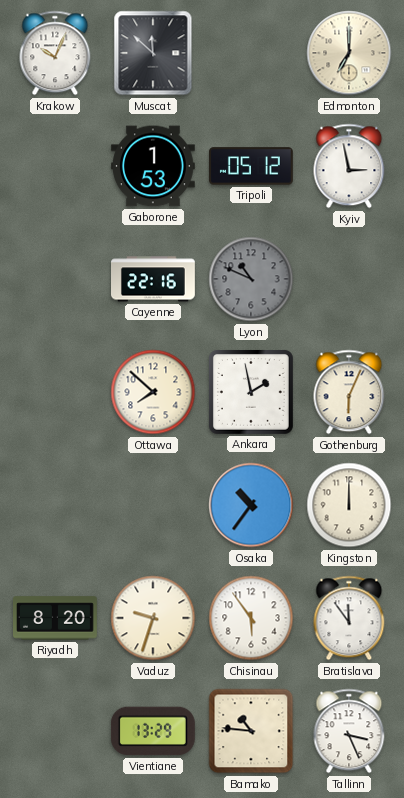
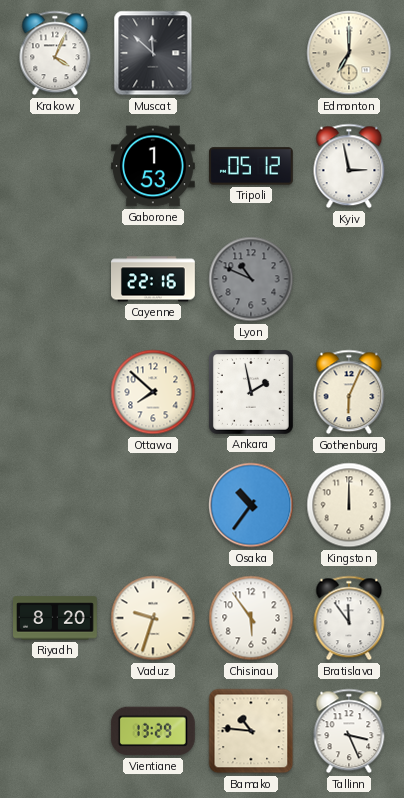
Krakow: 10:04 -> 4:04
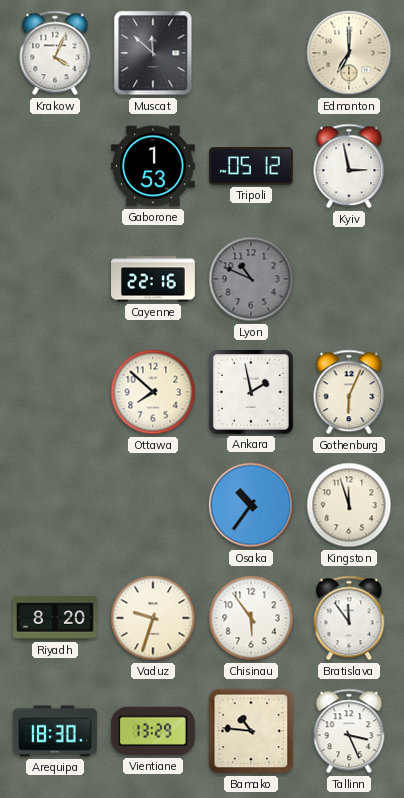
Kingston: 12:00 -> 11:57
Arequipa: none -> 18:30
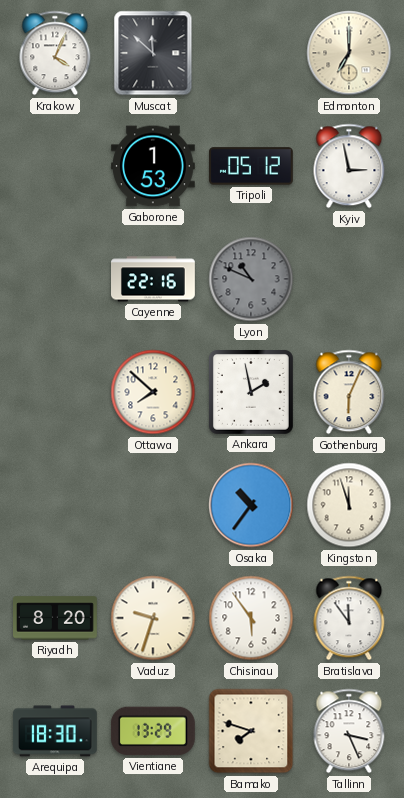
Bamako: 10:46 -> 7:48
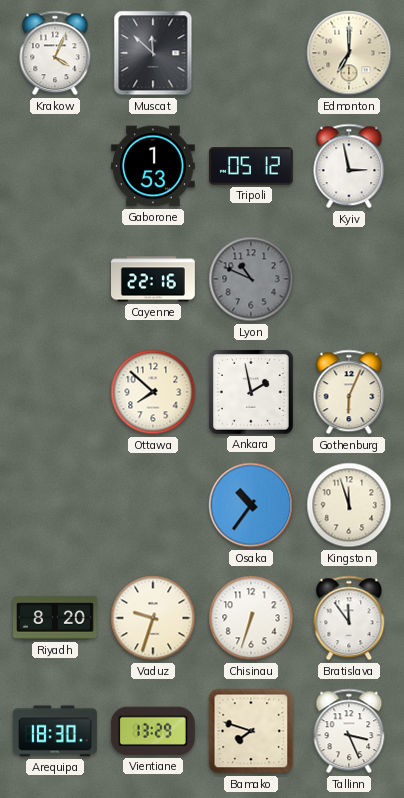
Chisinau: 5:54 -> 6:33
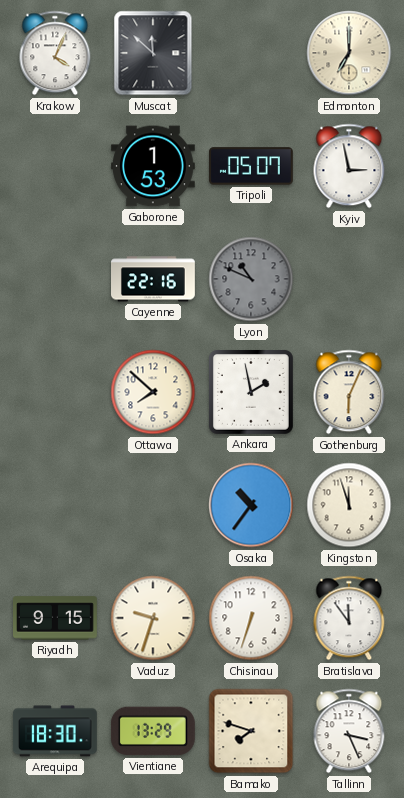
Tripoli: 05:12 -> 05:07
Riyadh: 8:20 -> 9:15
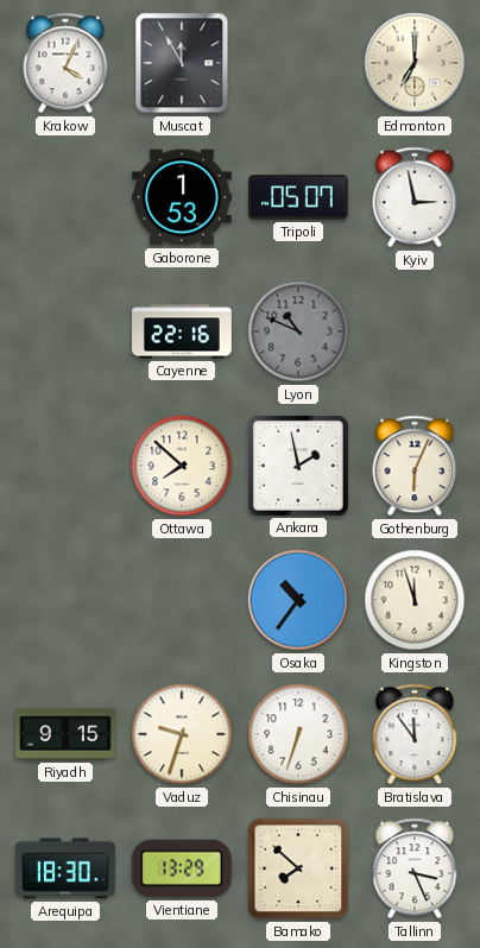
Muscat: 11:52 -> 11:55
Bamako: 7:48 -> 7:52
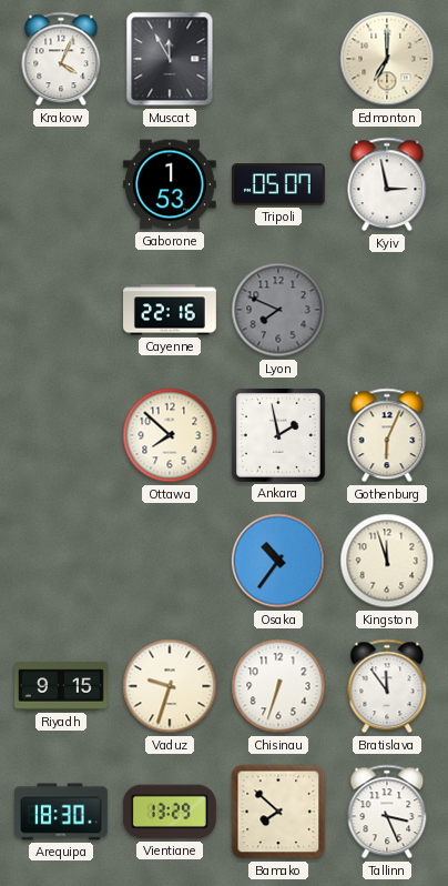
Lyon: 10:49 -> 7:49
